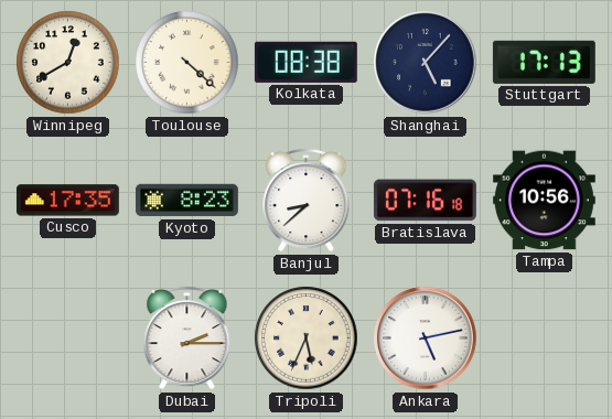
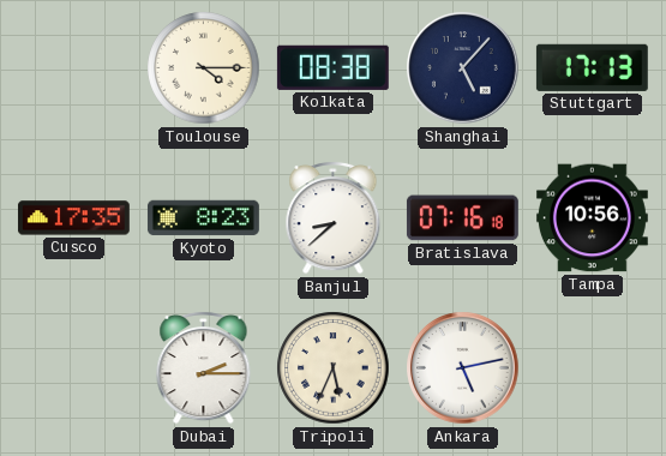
Winnipeg: 12:40 -> none
Toulouse: 4:22 -> 4:15
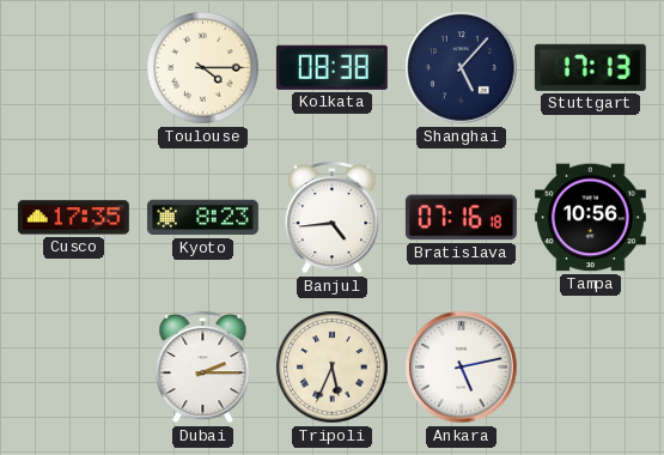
Banjul: 8:38 -> 4:44
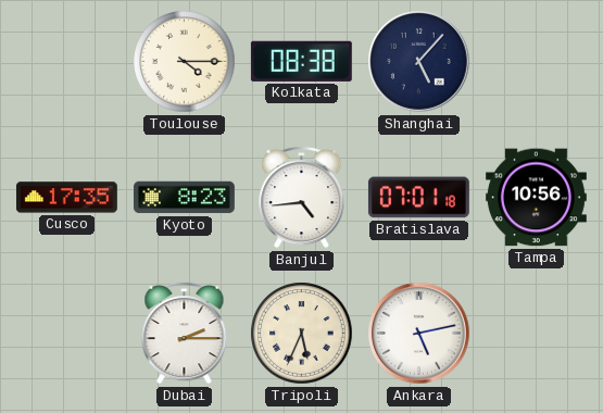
Stuttgart: 17:13 -> none
Bratislava: 07:16 -> 07:01
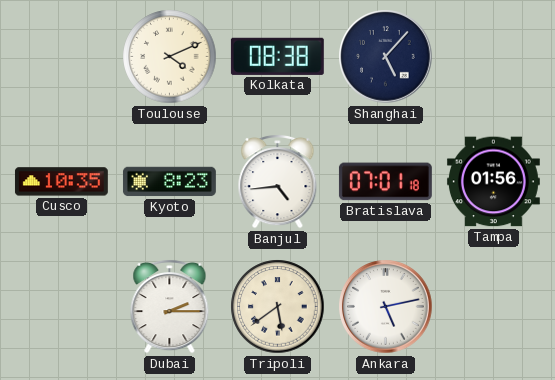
Toulouse: 4:15 -> 4:11
Cusco: 17:35 -> 10:35
Tampa: 10:56 -> 01:56
Tripoli: 5:34 -> 5:39
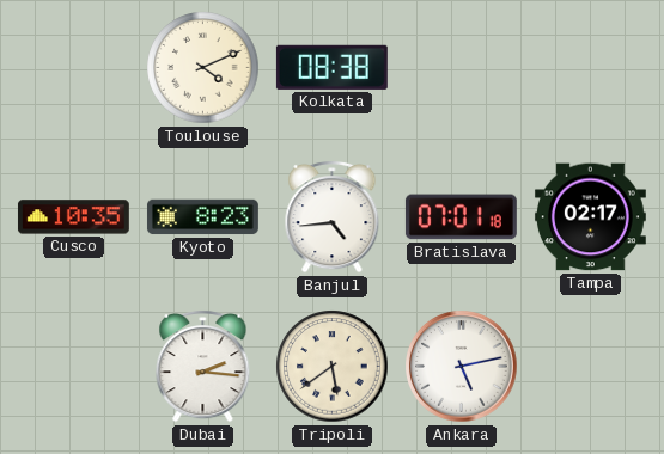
Shanghai: 5:07 -> none
Tampa: 01:56 -> 02:17
Dubai: 2:15 -> 2:16
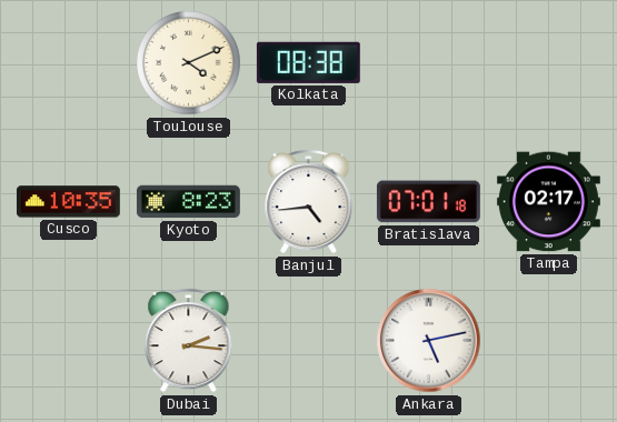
Tripoli: 5:39 -> none
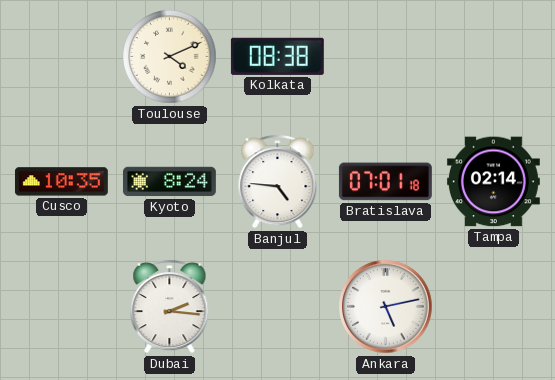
Kyoto: 8:23 -> 8:24
Banjul: 4:44 -> 4:46
Tampa: 02:17 -> 02:14
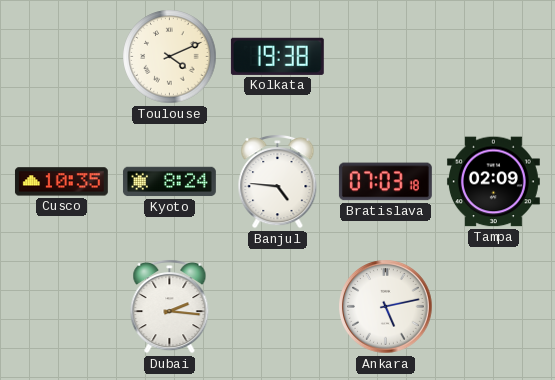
Kolkata: 08:38 -> 19:38
Bratislava: 07:01 -> 07:03
Tampa: 02:14 -> 02:09
